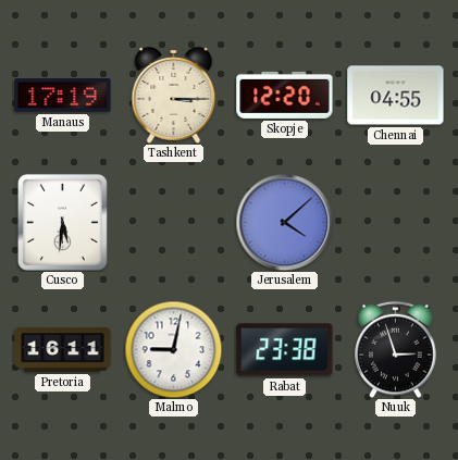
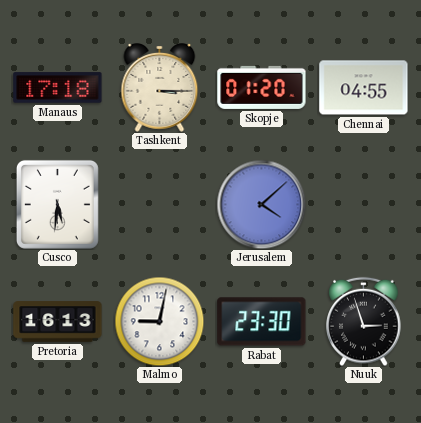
Manaus: 17:19 -> 17:18
Skopje: 12:20 -> 01:20
Pretoria: 16:11 -> 16:13
Rabat: 23:38 -> 23:30
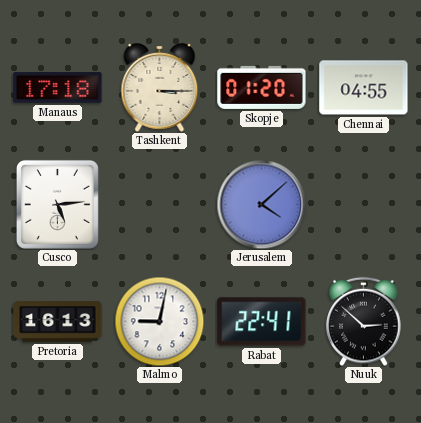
Cusco: 5:31 -> 5:14
Rabat: 23:30 -> 22:41
Nuuk: 2:57 -> 2:52
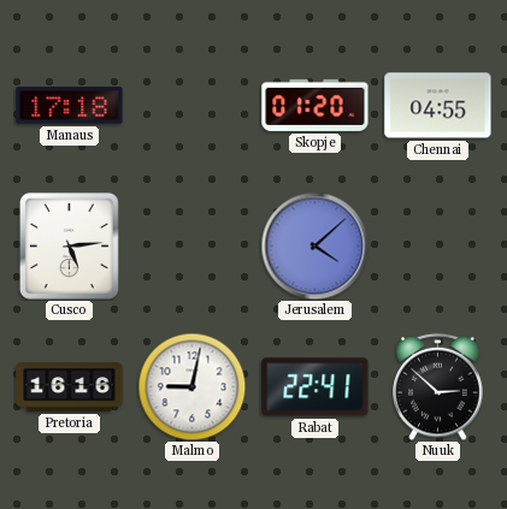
Tashkent: 3:15 -> none
Pretoria: 16:13 -> 16:16
